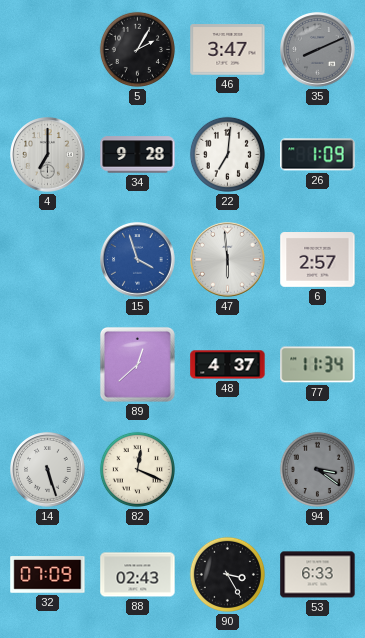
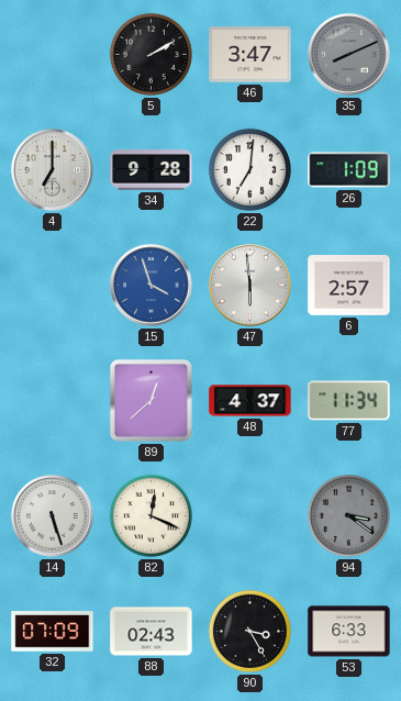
5: 2:05 -> 2:10
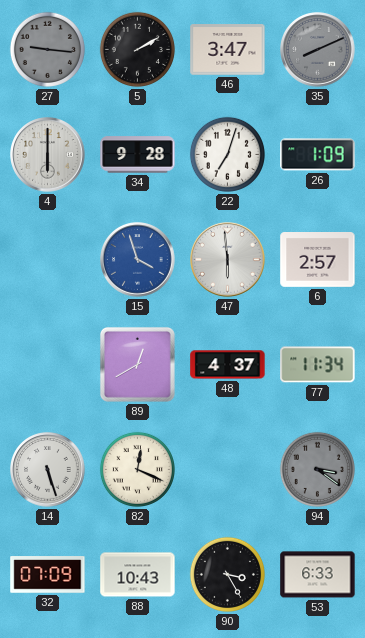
27: none -> 9:16
4: 7:00 -> 6:00
22: 7:01 -> 7:03
89: 12:38 -> 12:40
88: 02:43 -> 10:43
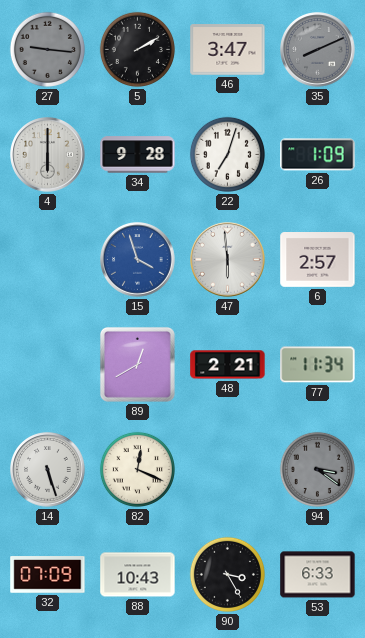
48: 4:37 -> 2:21
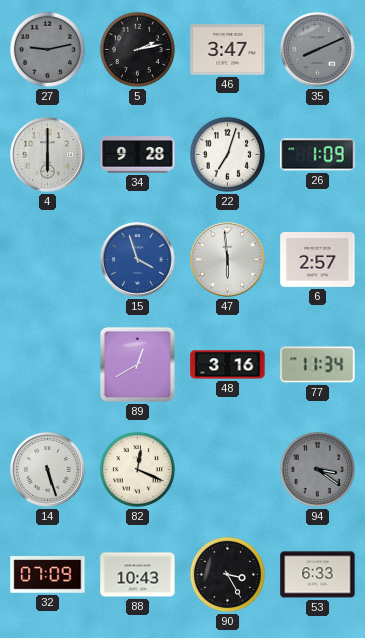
27: 9:16 -> 9:13
5: 2:10 -> 2:13
48: 2:21 -> 3:16
